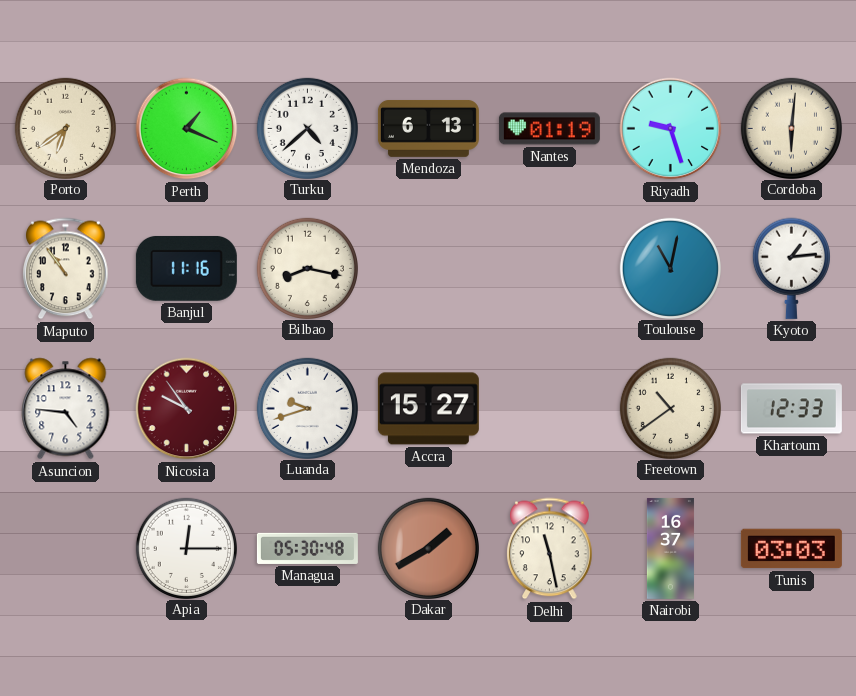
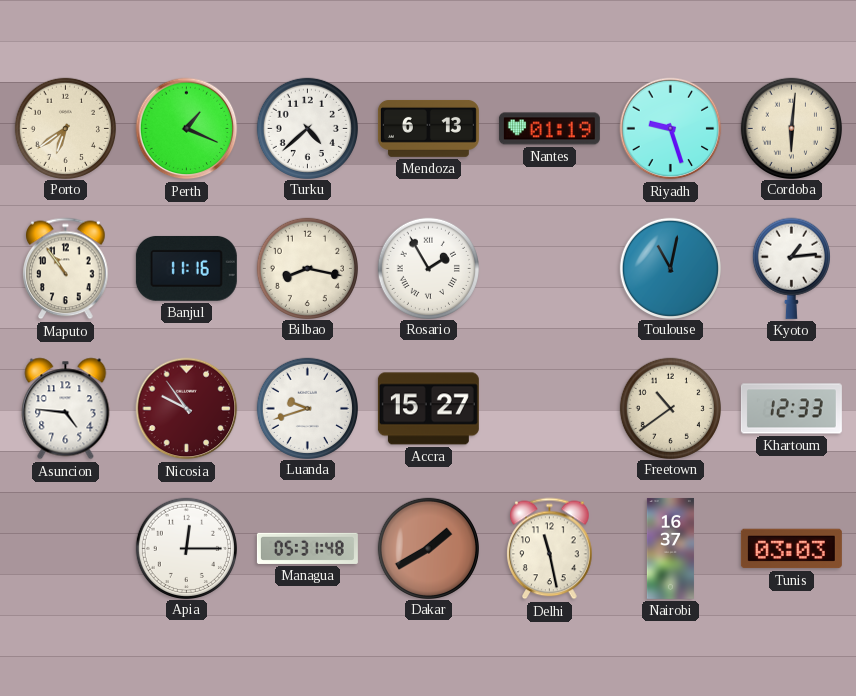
Rosario: none -> 1:55
Managua: 05:30 -> 05:31
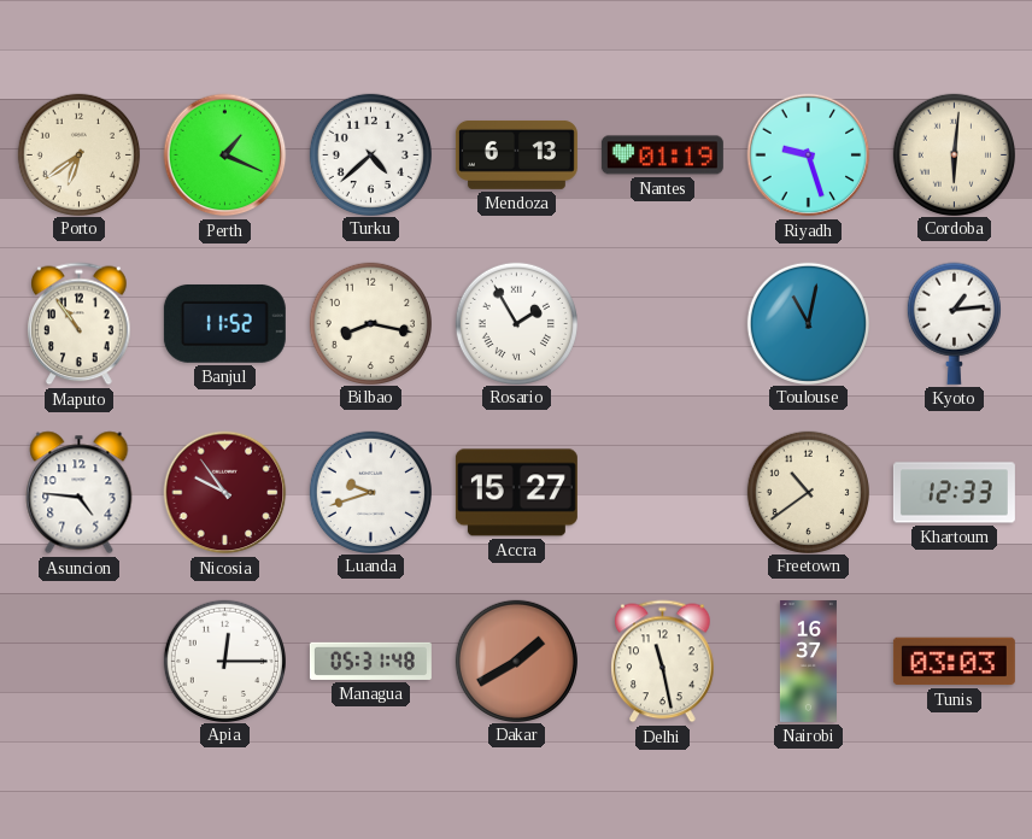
Banjul: 11:16 -> 11:52
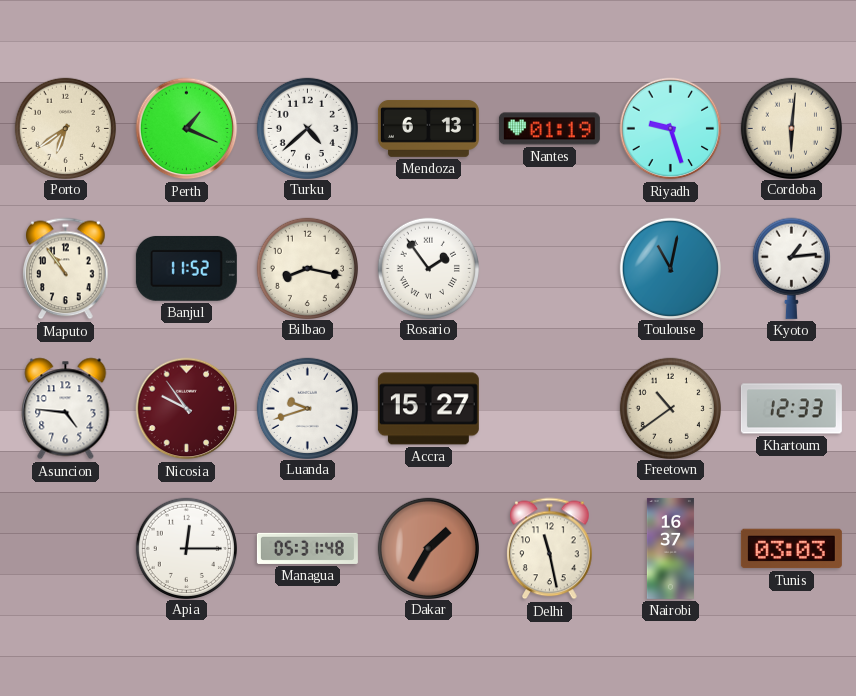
Rosario: 1:55 -> 1:54
Dakar: 1:40 -> 1:35
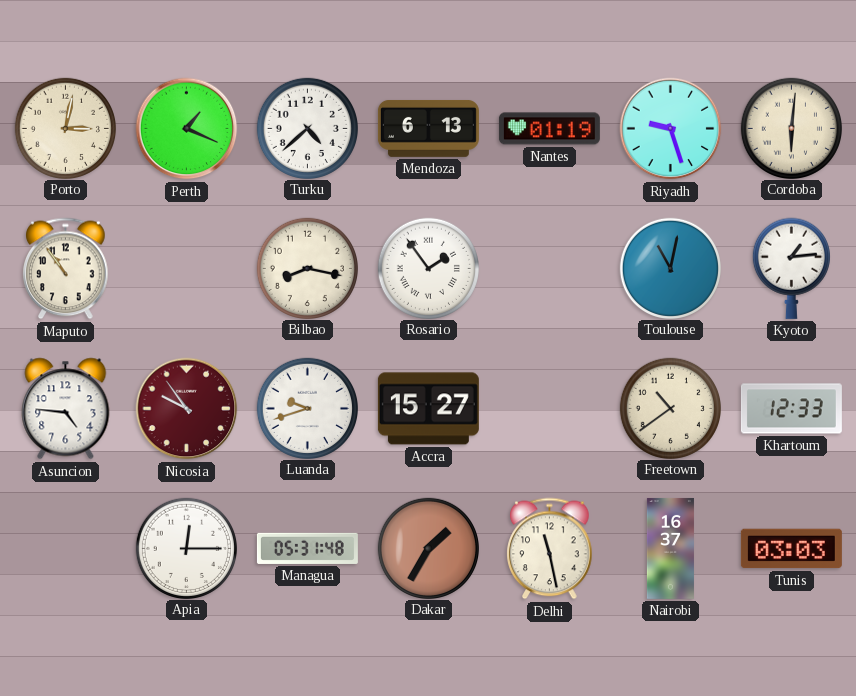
Porto: 6:39 -> 3:02
Banjul: 11:52 -> none
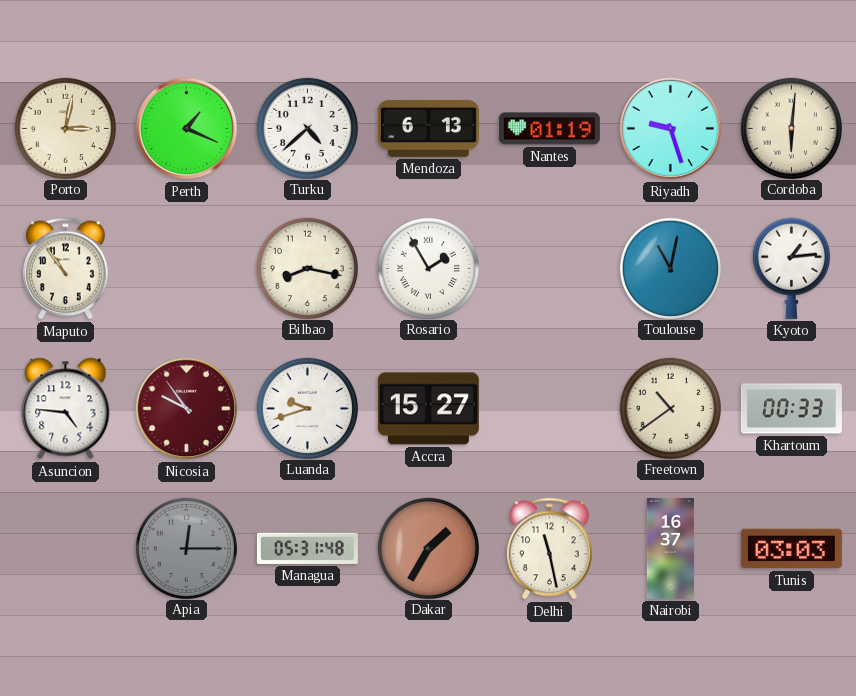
Rosario: 1:54 -> 1:55
Khartoum: 12:33 -> 00:33
Apia dial: white -> grey
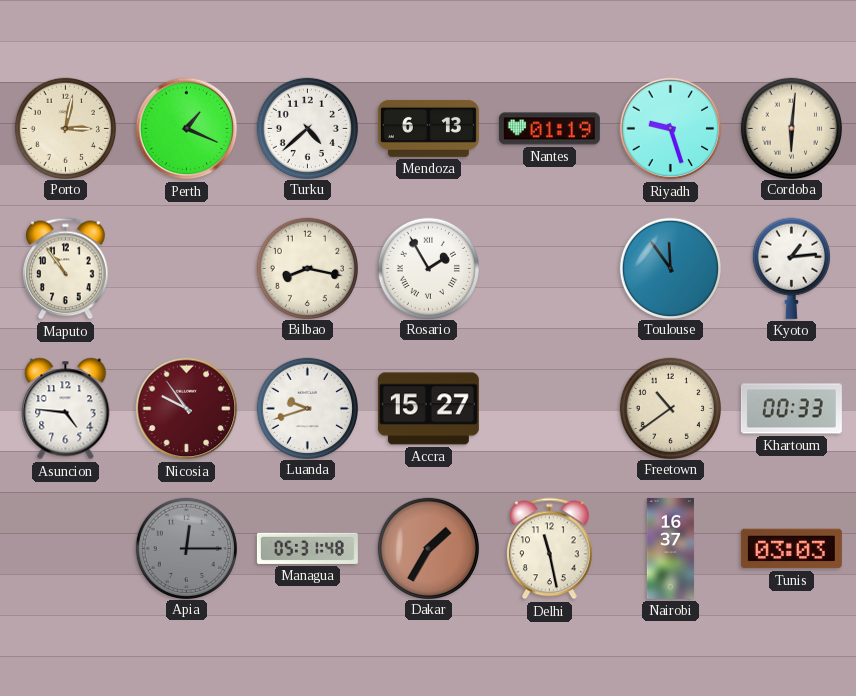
Toulouse: 11:02 -> 11:54
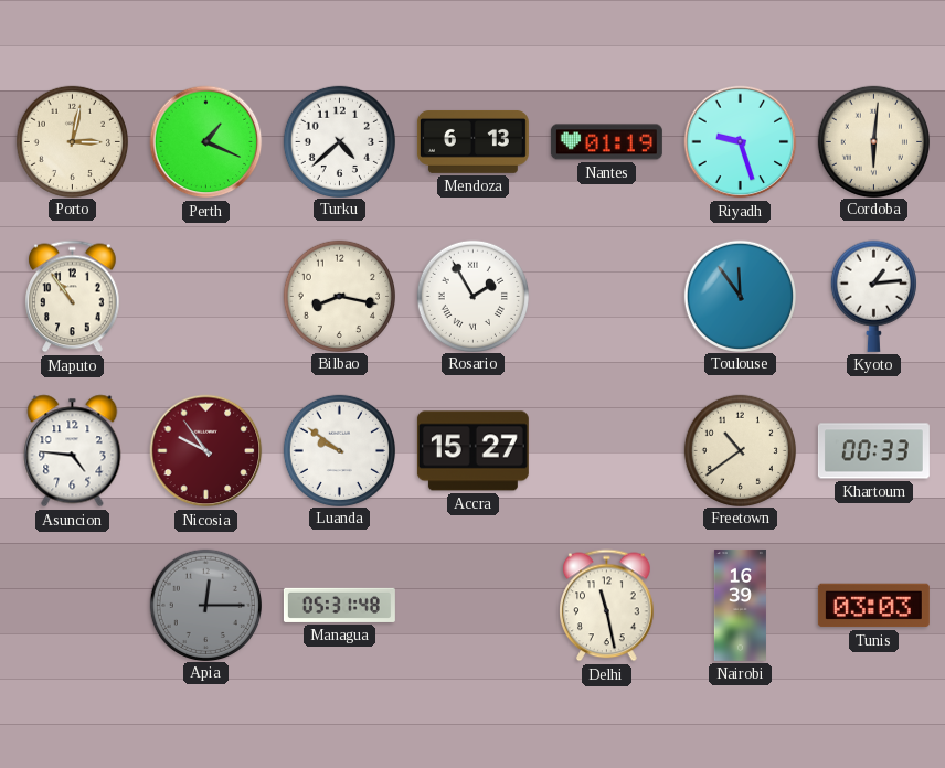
Luanda: 9:42 -> 9:51
Dakar: 1:35 -> none
Nairobi: 16:37 -> 16:39
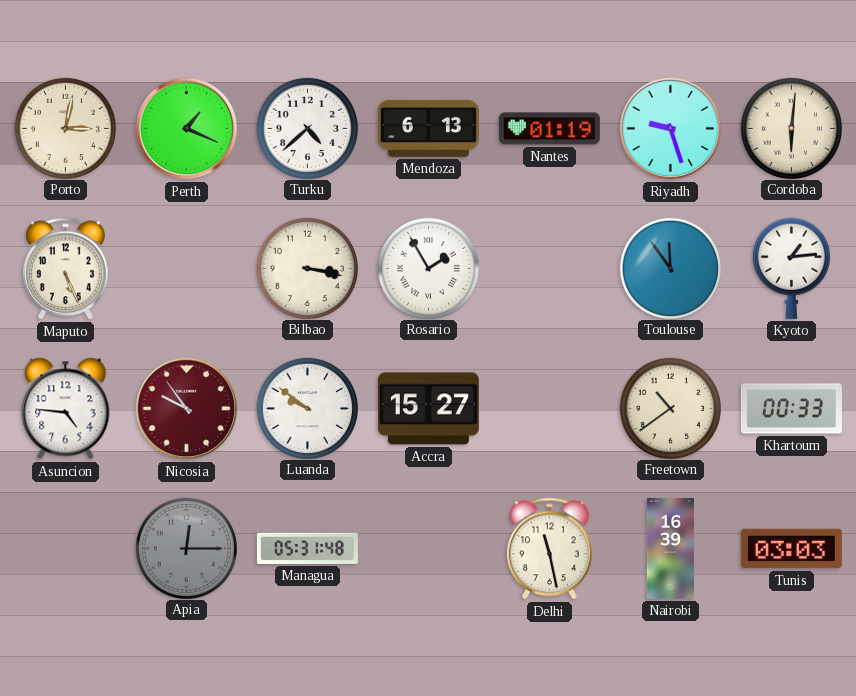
Maputo: 10:54 -> 5:26
Bilbao: 8:17 -> 3:17
